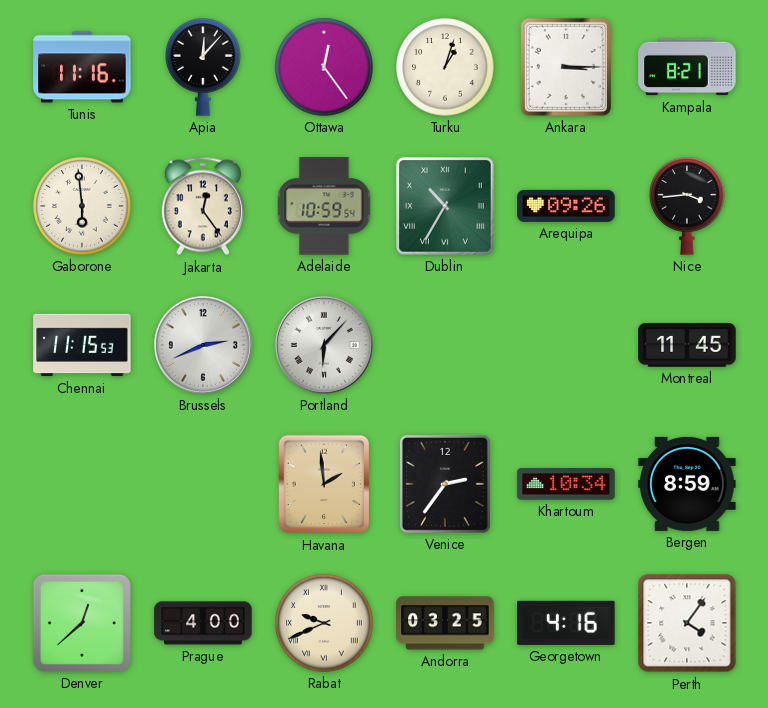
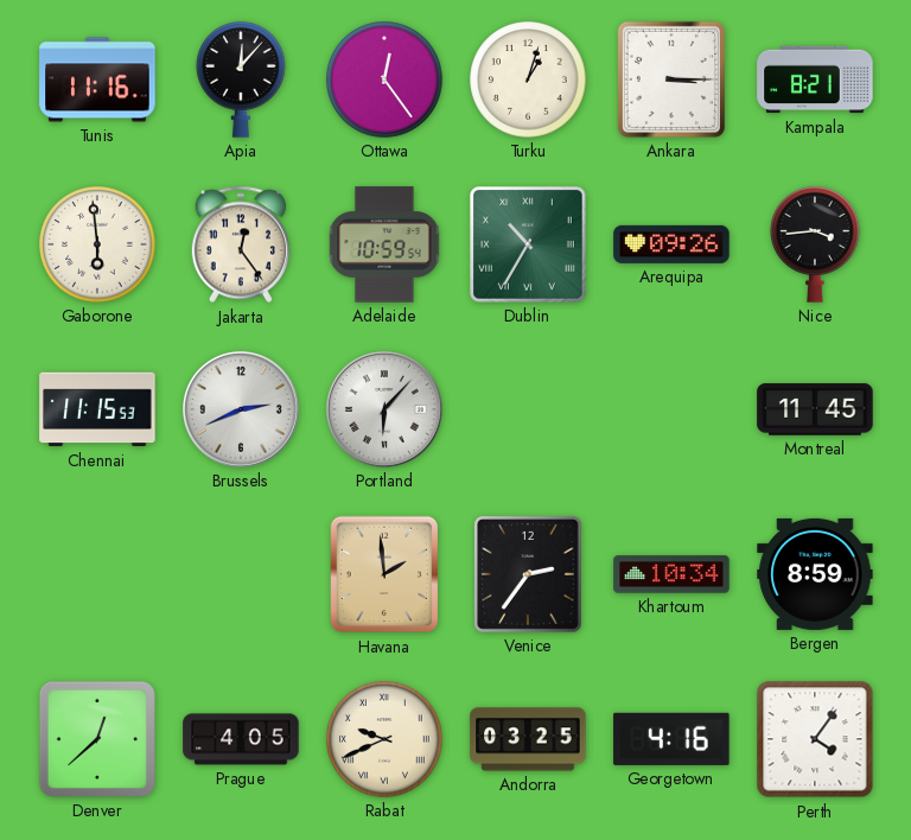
Prague: 4:00 -> 4:05
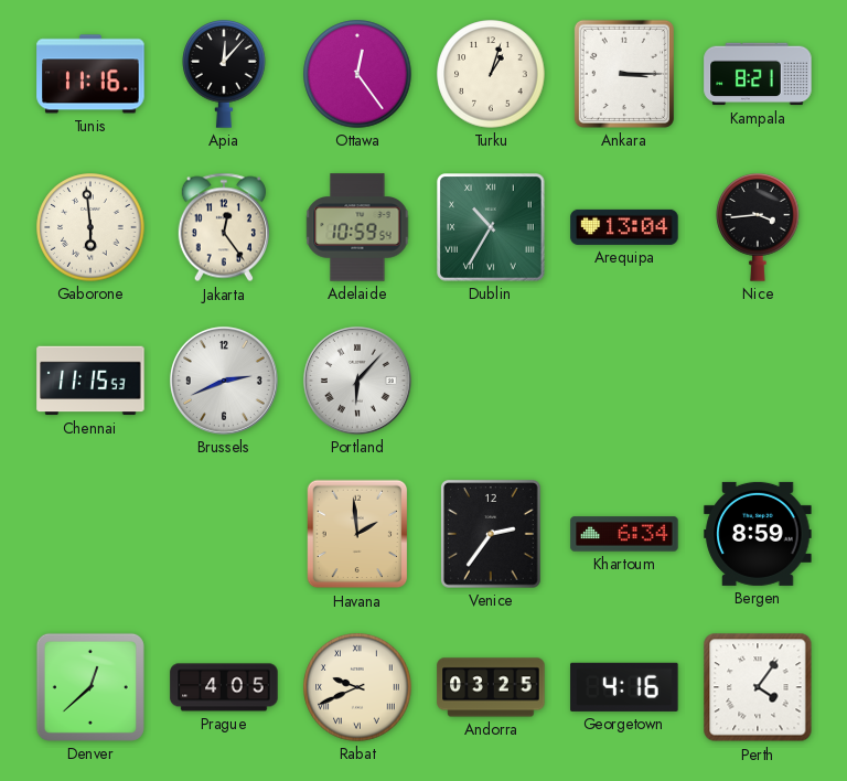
Arequipa: 09:26 -> 13:04
Montreal: 11:45 -> none
Khartoum: 10:34 -> 6:34
